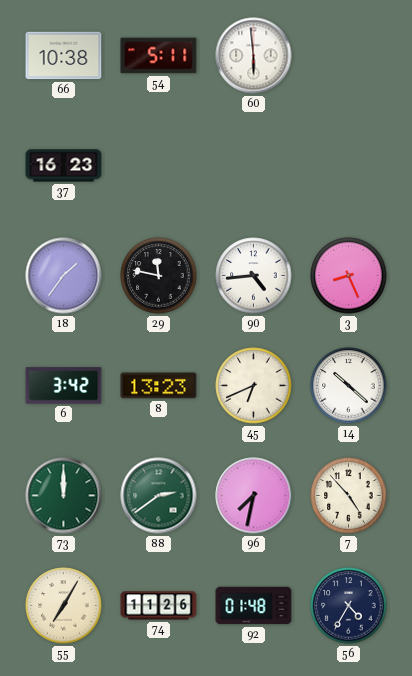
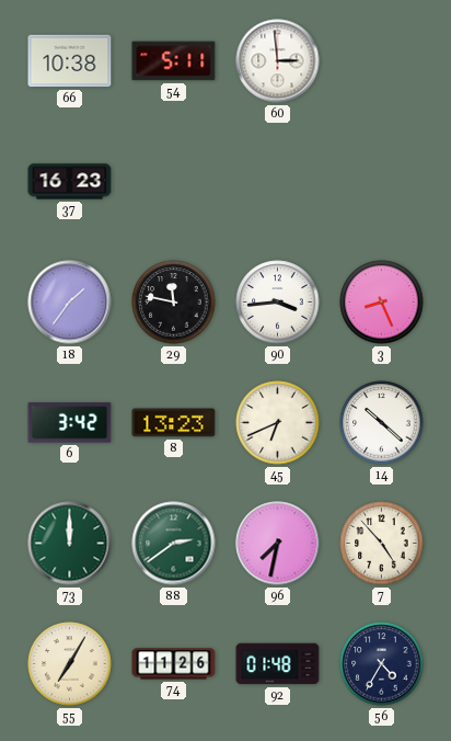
60: 5:59 -> 2:59
90: 4:44 -> 3:44
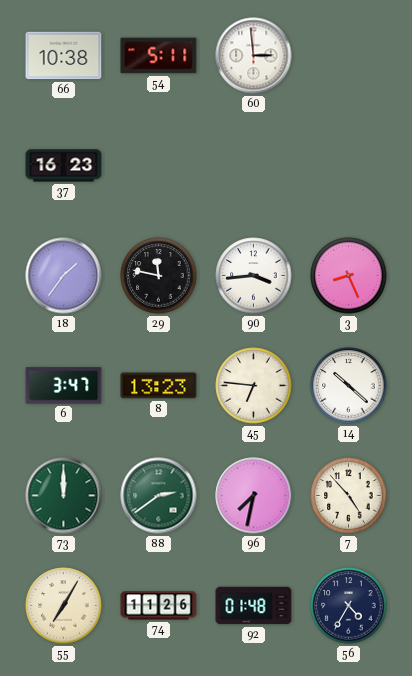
6: 3:42 -> 3:47
45: 6:41 -> 6:46
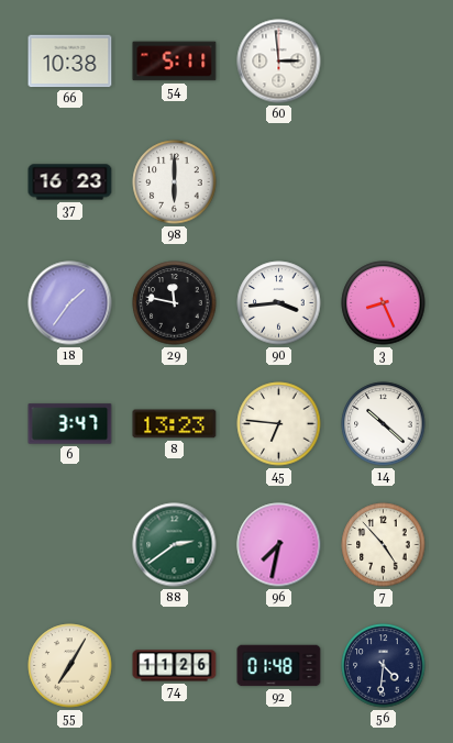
98: none -> 6:00
73: 12:00 -> none
56: 4:35 -> 4:31
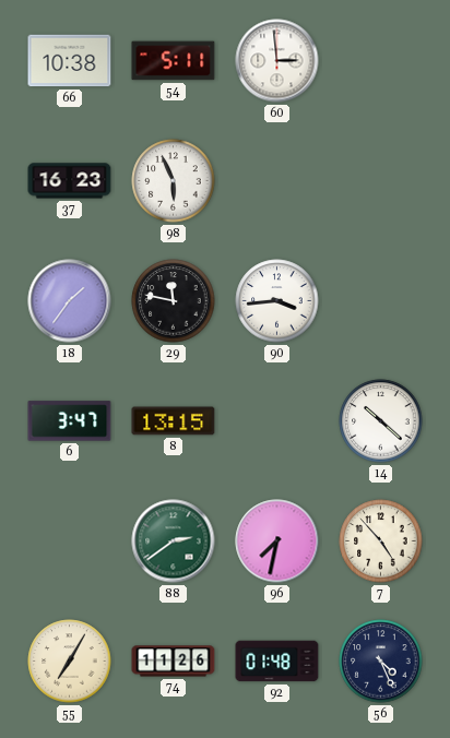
98: 6:00 -> 5:56
3: 8:26 -> none
8: 13:23 -> 13:15
45: 6:46 -> none
56: 4:31 -> 4:26
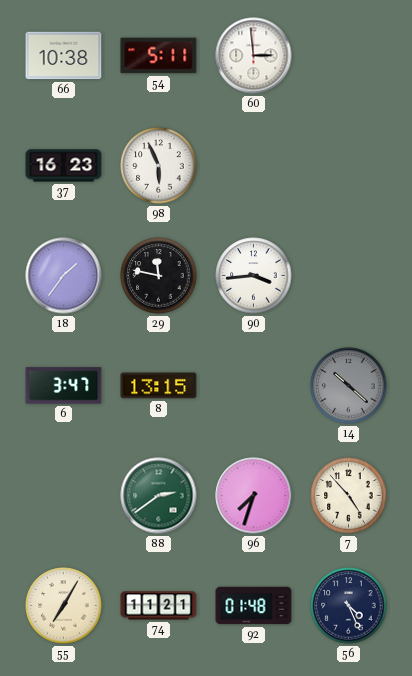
14 dial: white -> grey
96: 7:32 -> 7:33
74: 11:26 -> 11:21
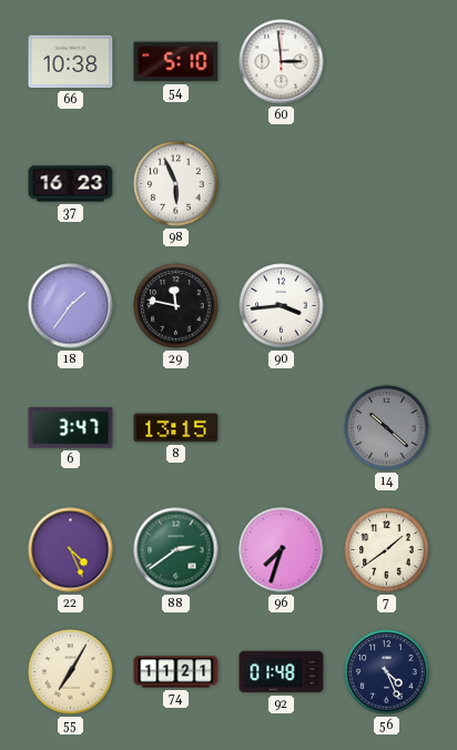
54: 5:11 -> 5:10
22: none -> 4:26
7: 4:53 -> 1:39
